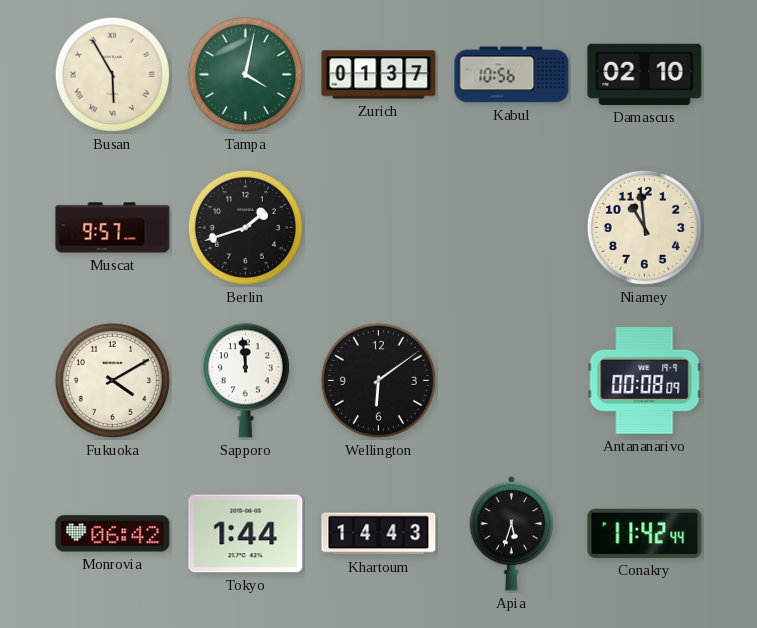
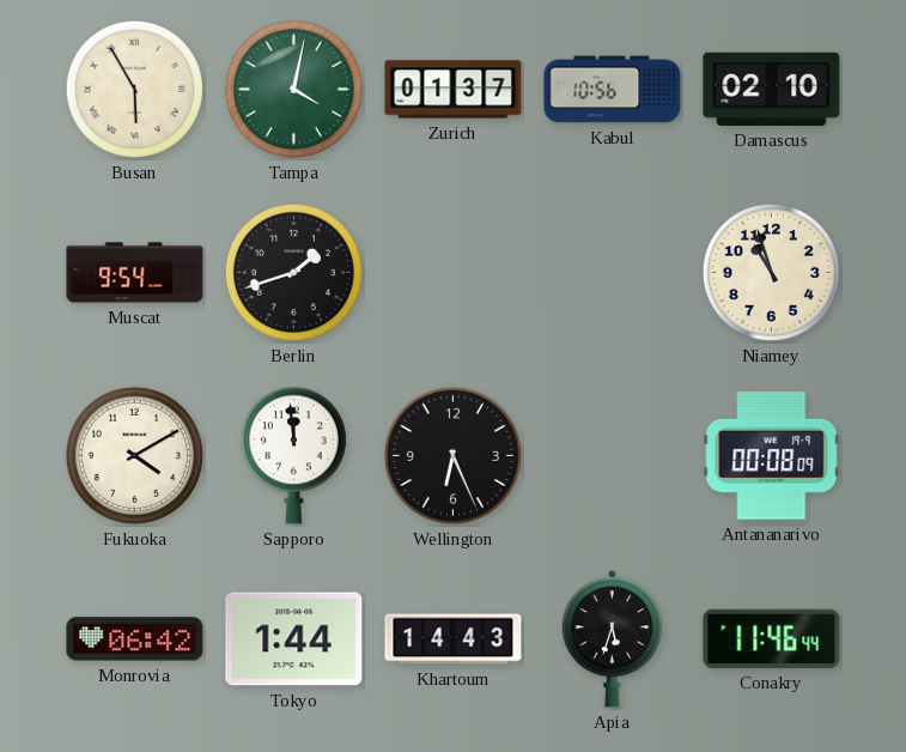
Muscat: 9:57 -> 9:54
Niamey: 10:59 -> 10:57
Wellington: 6:09 -> 6:26
Conakry: 11:42 -> 11:46
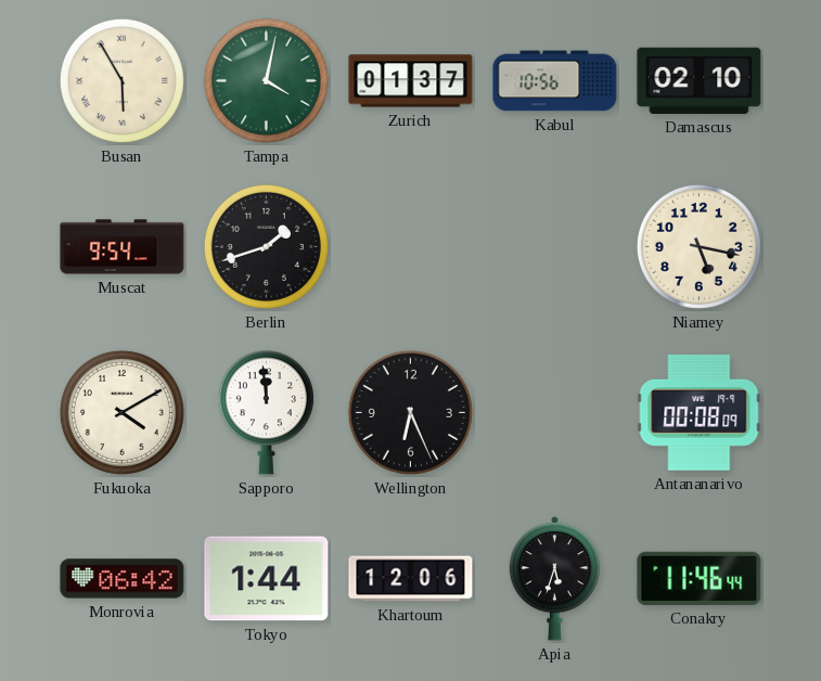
Niamey: 10:57 -> 5:17
Khartoum: 14:43 -> 12:06
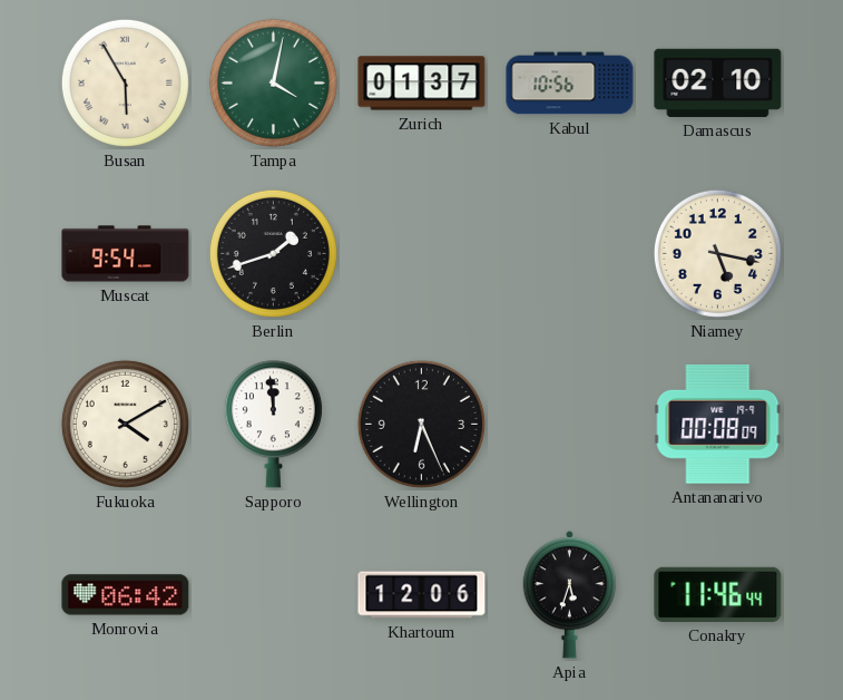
Tokyo: 1:44 -> none
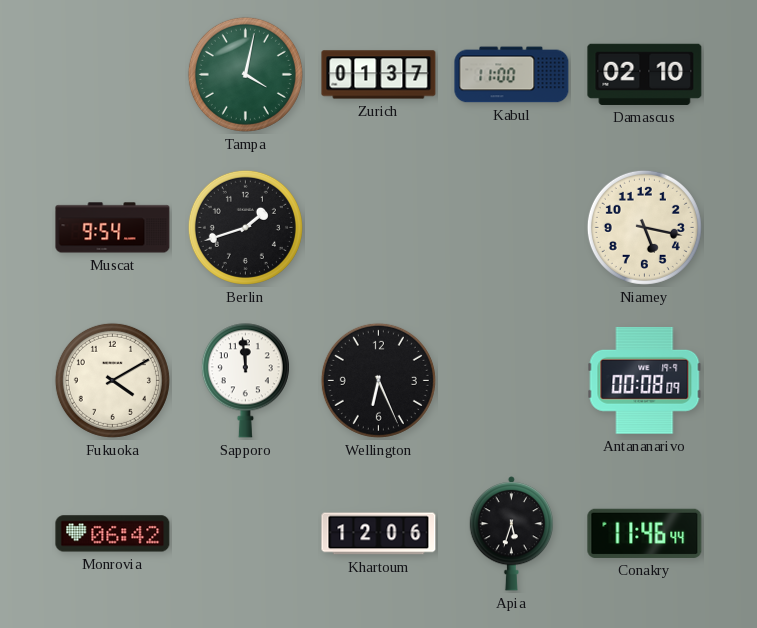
Busan: 5:55 -> none
Kabul: 10:56 -> 11:00
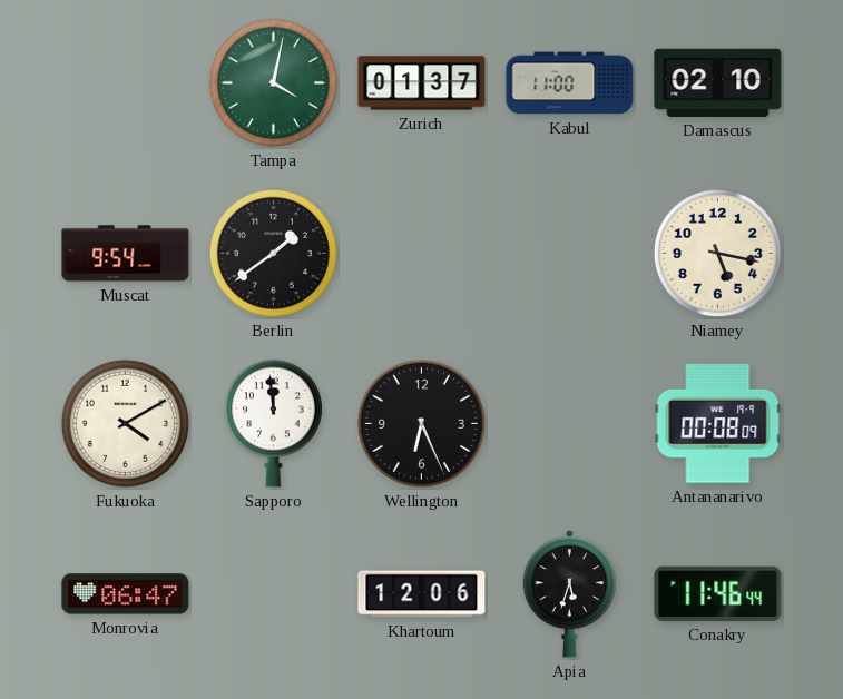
Berlin: 1:42 -> 1:39
Monrovia: 06:42 -> 06:47
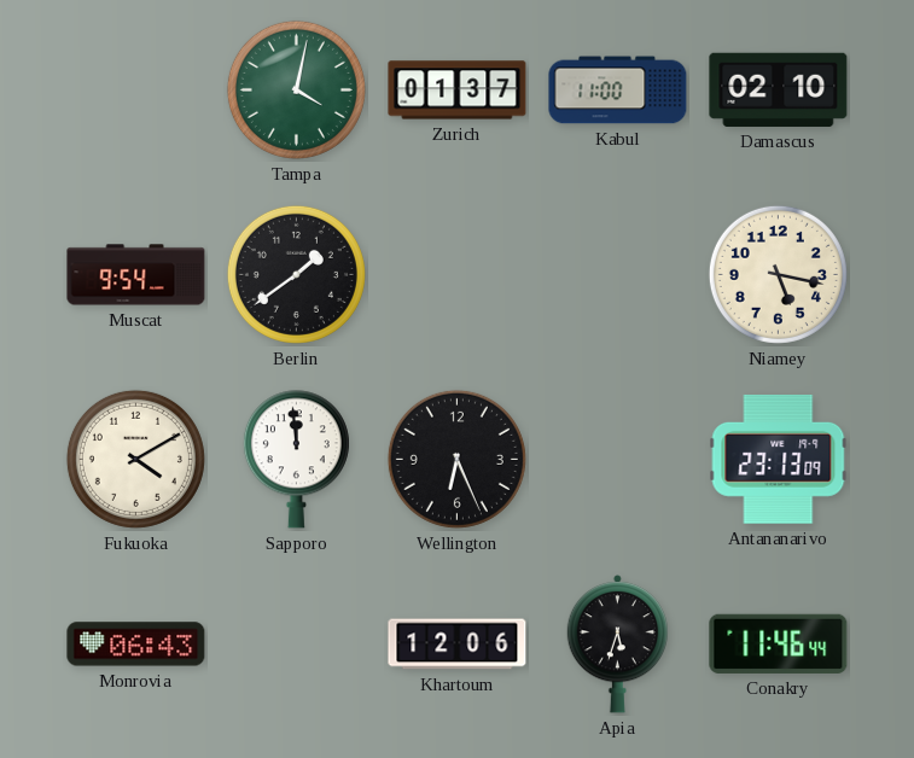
Antananarivo: 00:08 -> 23:13
Monrovia: 06:47 -> 06:43
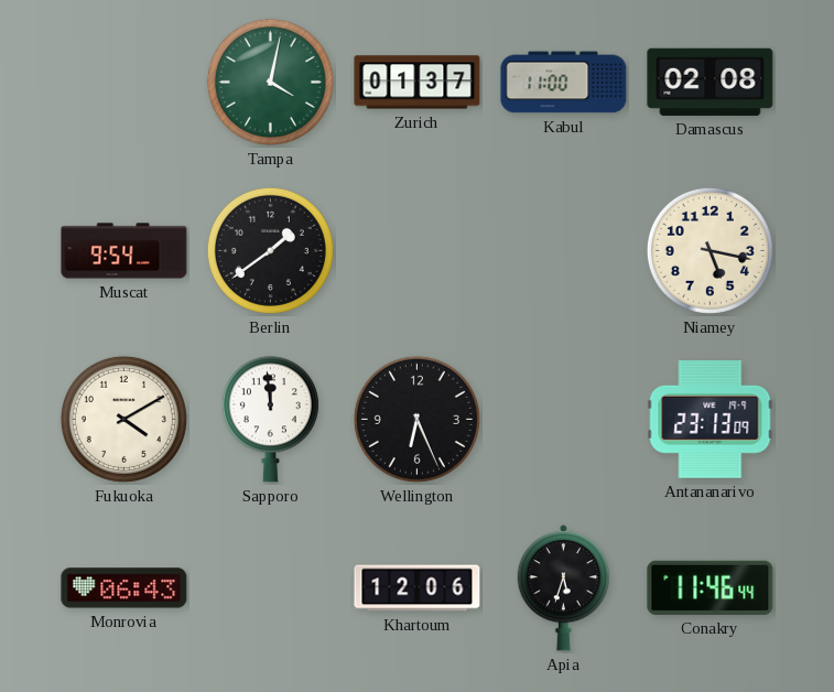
Damascus: 02:10 -> 02:08
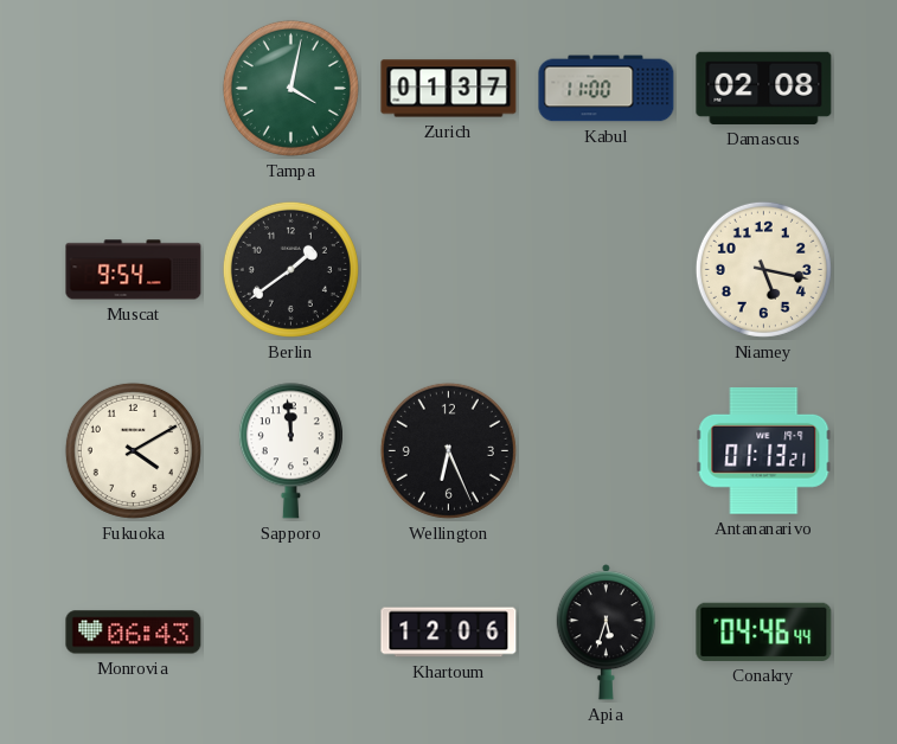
Antananarivo: 23:13 -> 01:13
Conakry: 11:46 -> 04:46
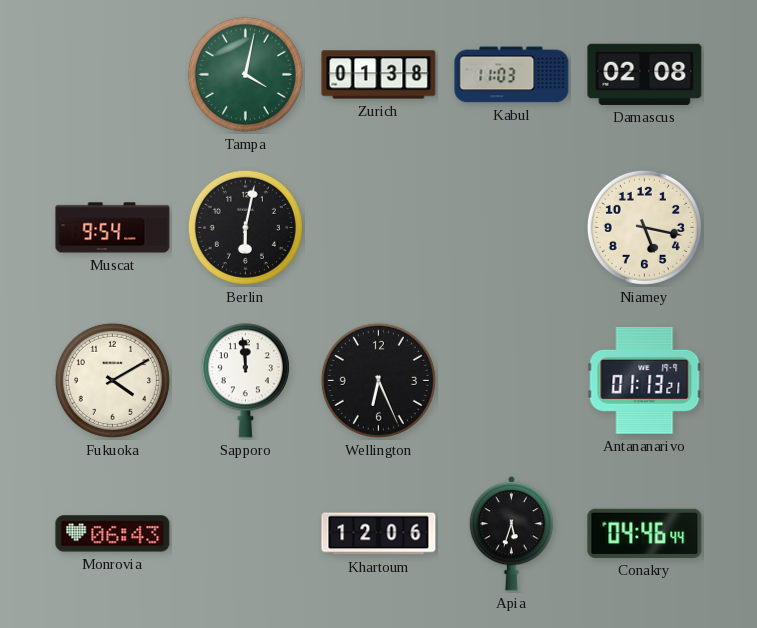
Zurich: 01:37 -> 01:38
Kabul: 11:00 -> 11:03
Berlin: 1:39 -> 6:02
